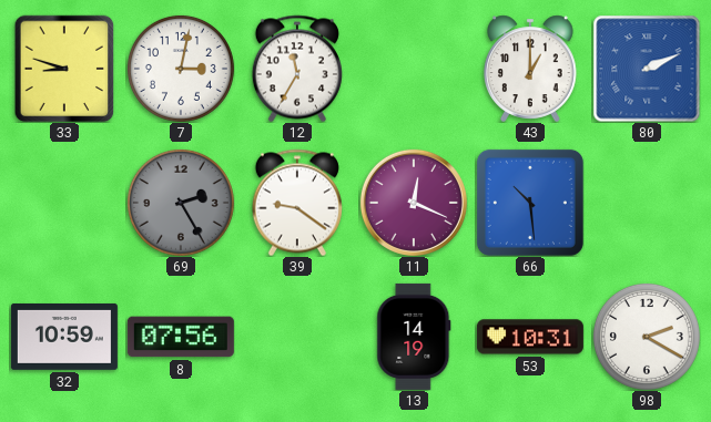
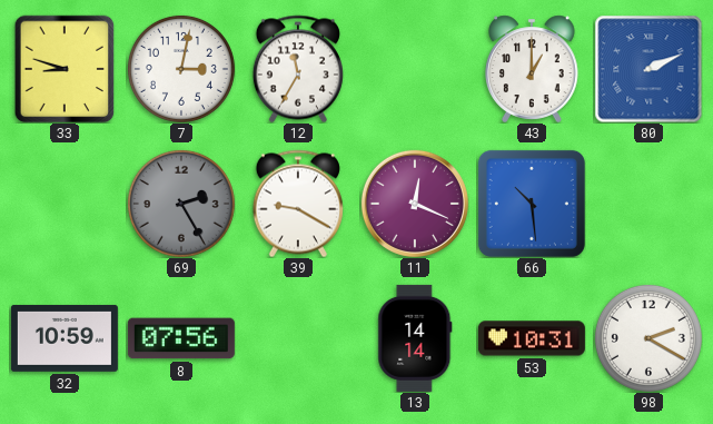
39: 9:21 -> 9:20
13: 14:19 -> 14:14
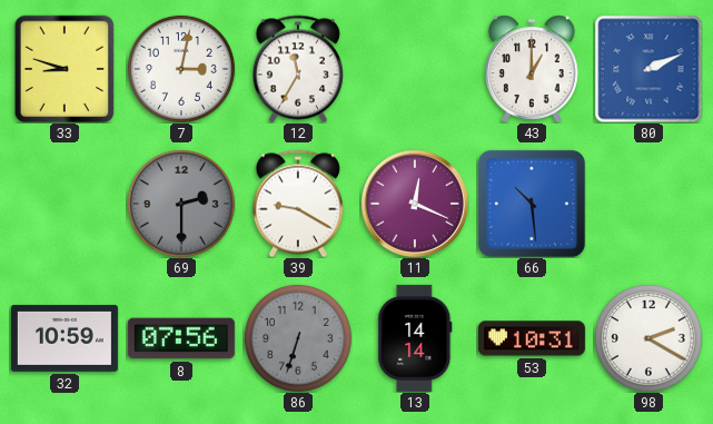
69: 2:25 -> 2:30
86: none -> 6:33
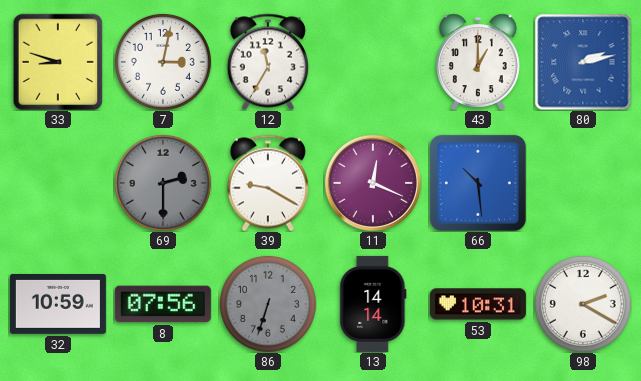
80: 2:11 -> 2:13
